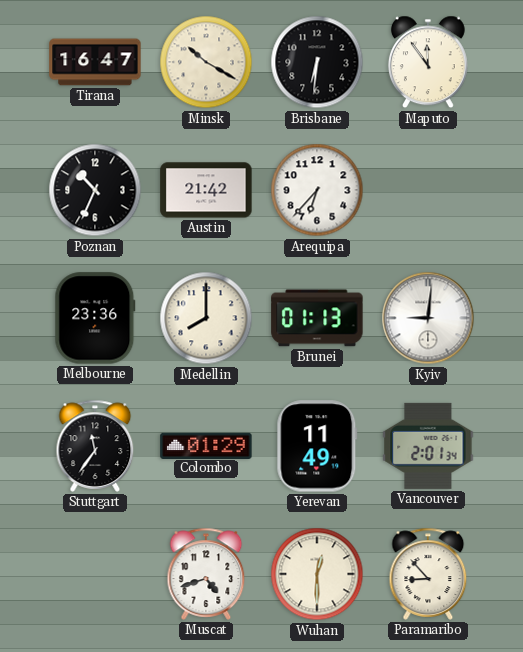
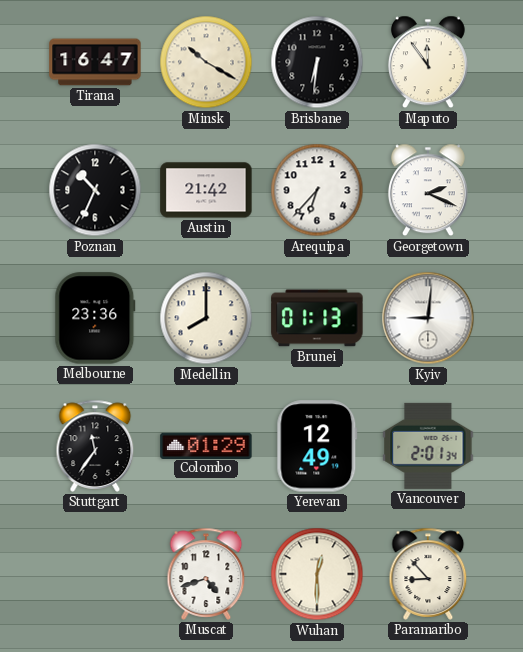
Georgetown: none -> 2:19
Yerevan: 11:49 -> 12:49
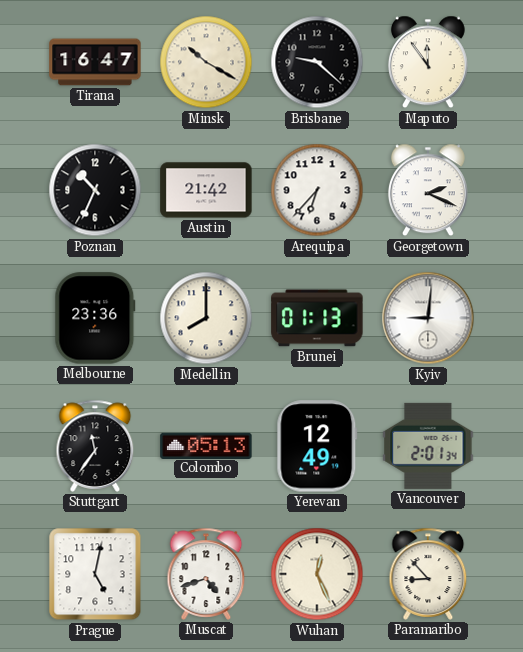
Brisbane: 6:31 -> 9:22
Colombo: 01:29 -> 05:13
Prague: none -> 5:02
Wuhan: 12:30 -> 12:26
